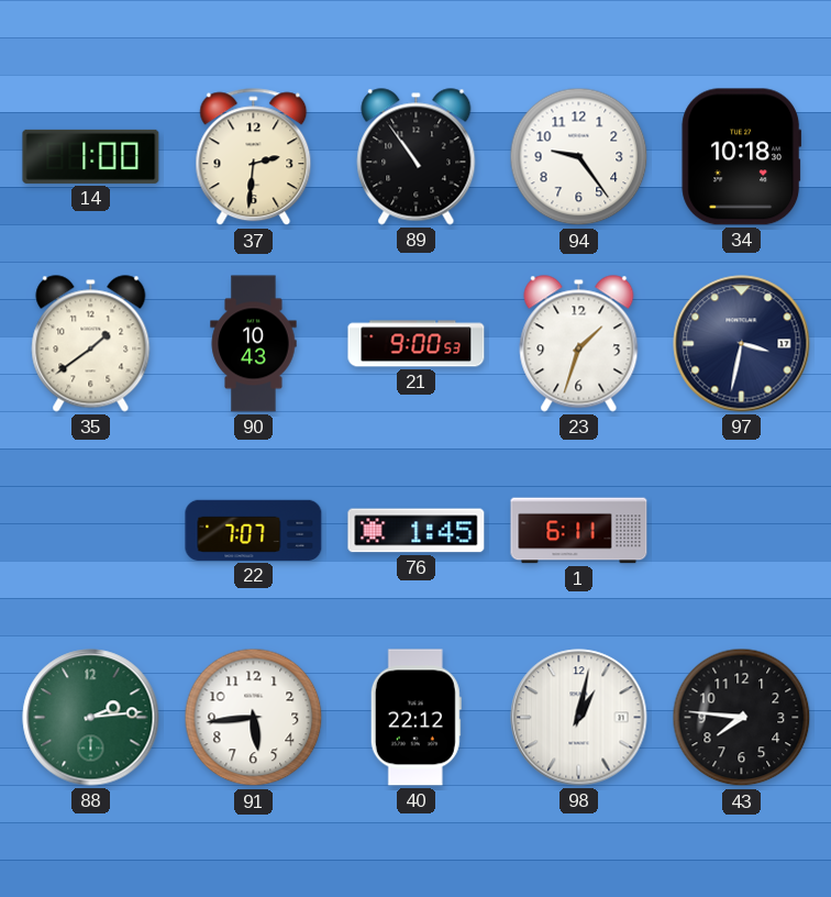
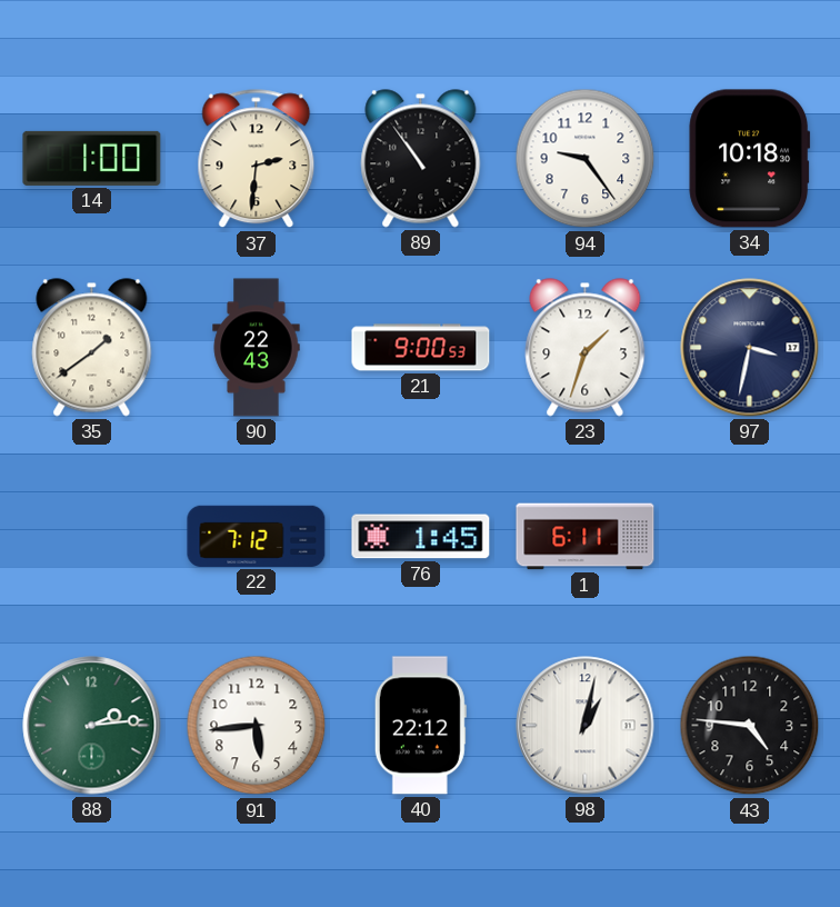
90: 10:43 -> 22:43
22: 7:07 -> 7:12
43: 7:46 -> 4:46
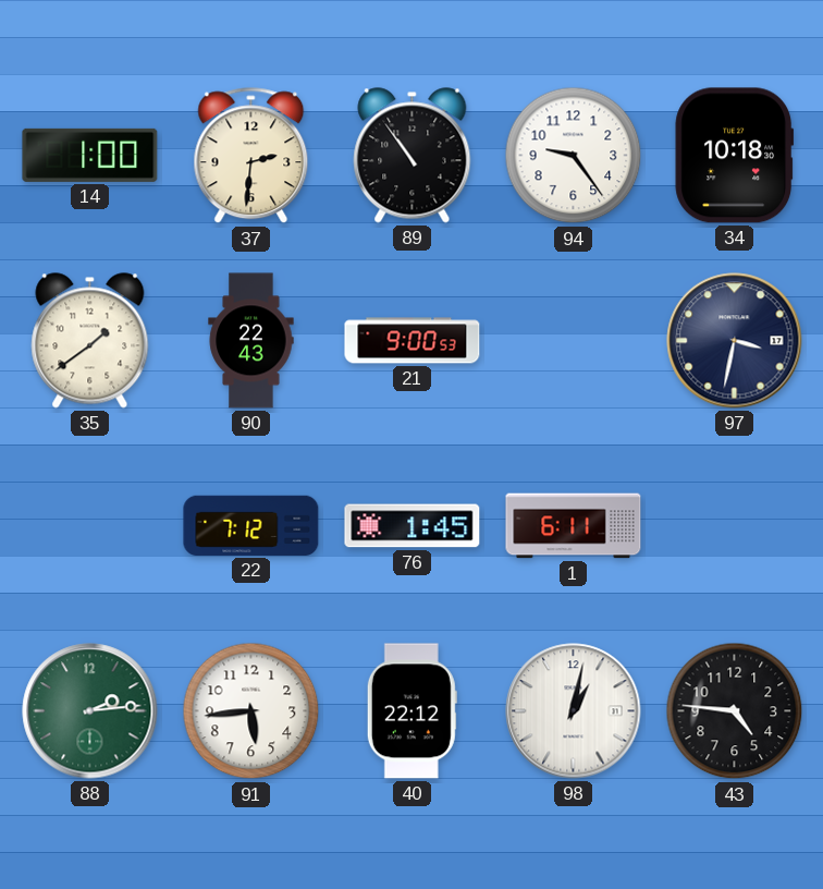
23: 1:33 -> none
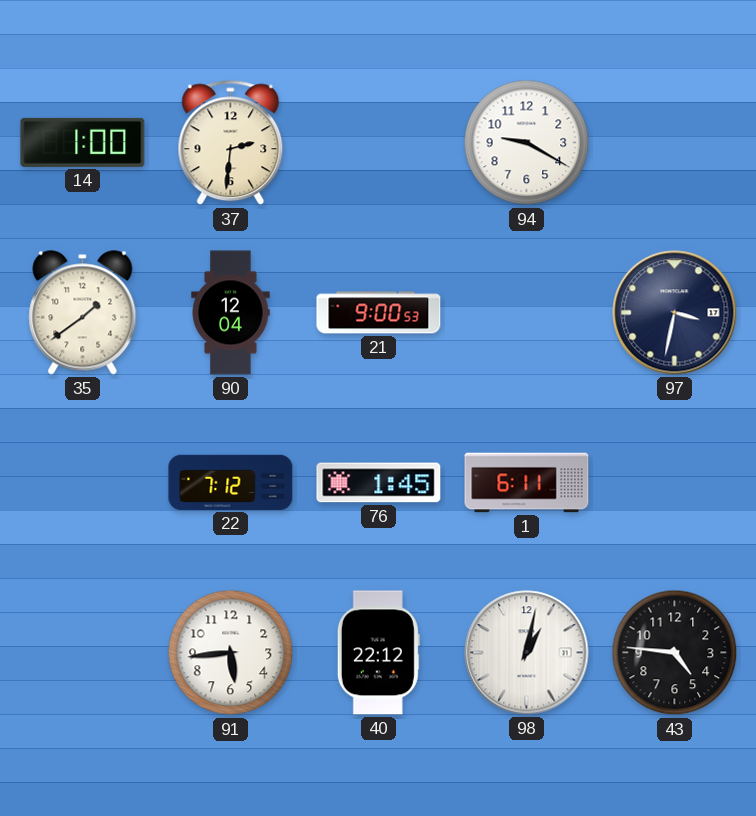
89: 10:54 -> none
94: 9:24 -> 9:20
34: 10:18 -> none
90: 22:43 -> 12:04
88: 2:14 -> none
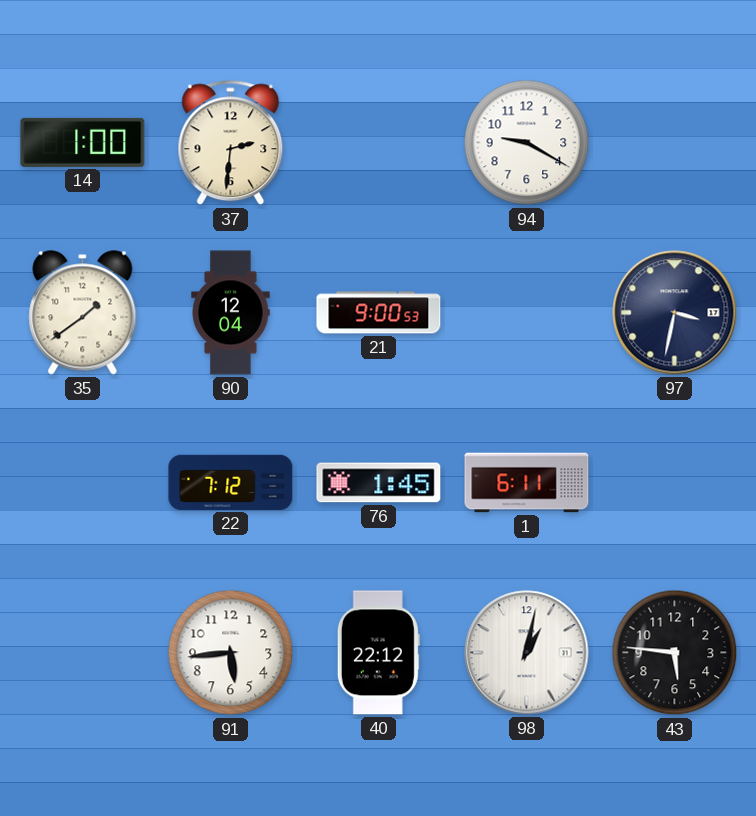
43: 4:46 -> 5:46
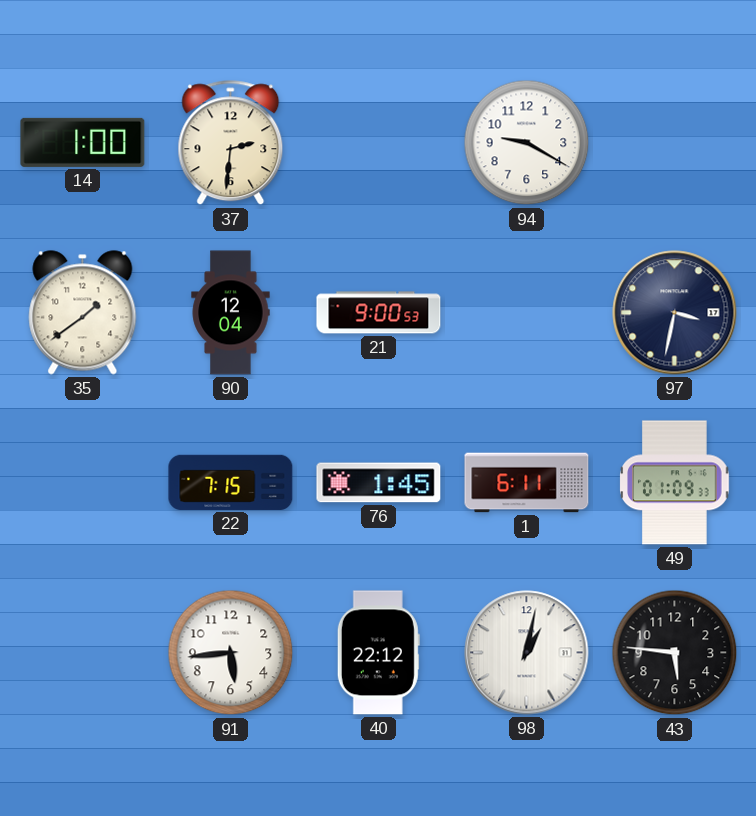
22: 7:12 -> 7:15
49: none -> 01:09
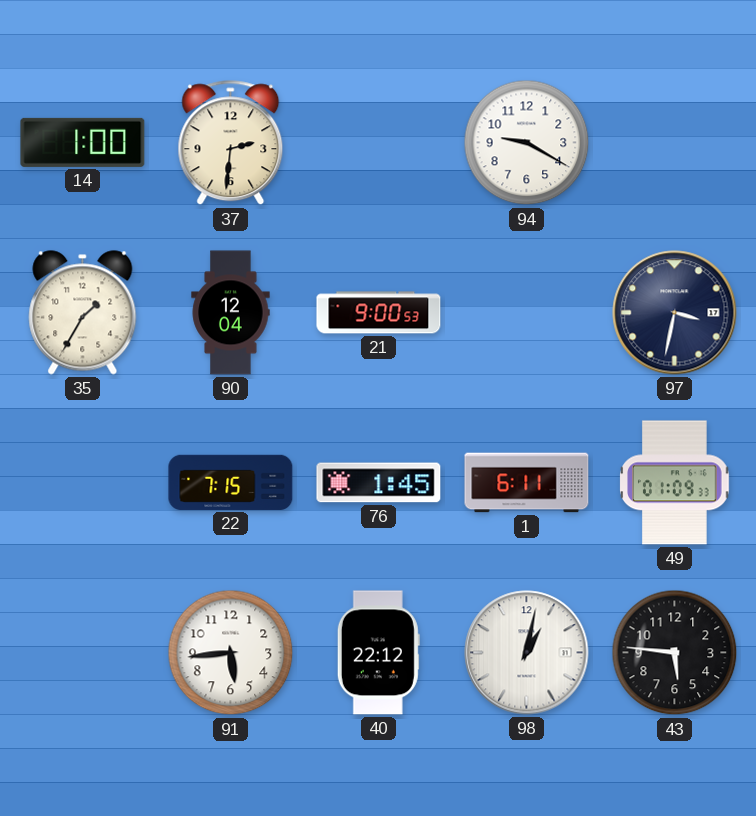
35: 1:39 -> 1:35
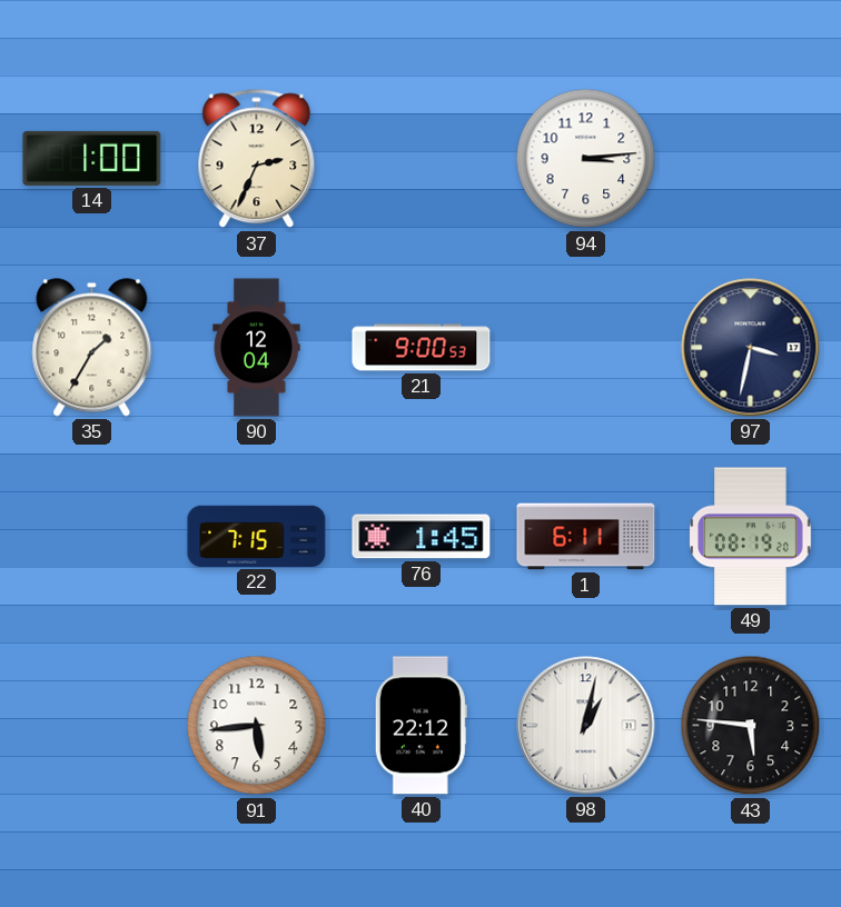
37: 2:31 -> 2:34
94: 9:20 -> 3:14
49: 01:09 -> 08:19
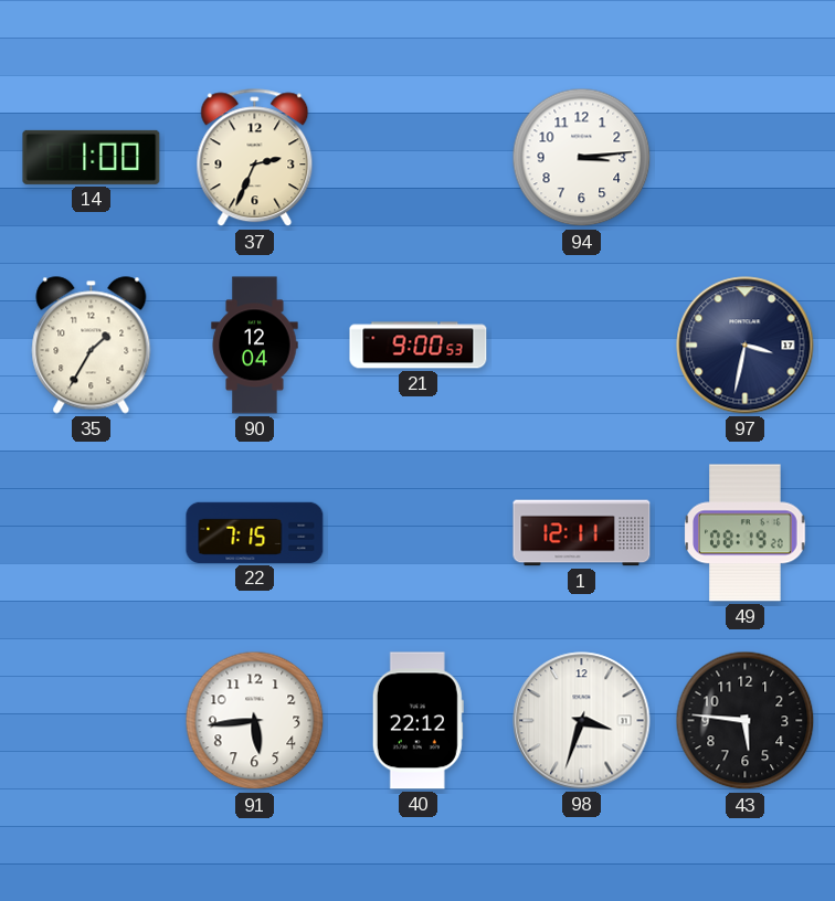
76: 1:45 -> none
1: 6:11 -> 12:11
98: 1:02 -> 3:33
